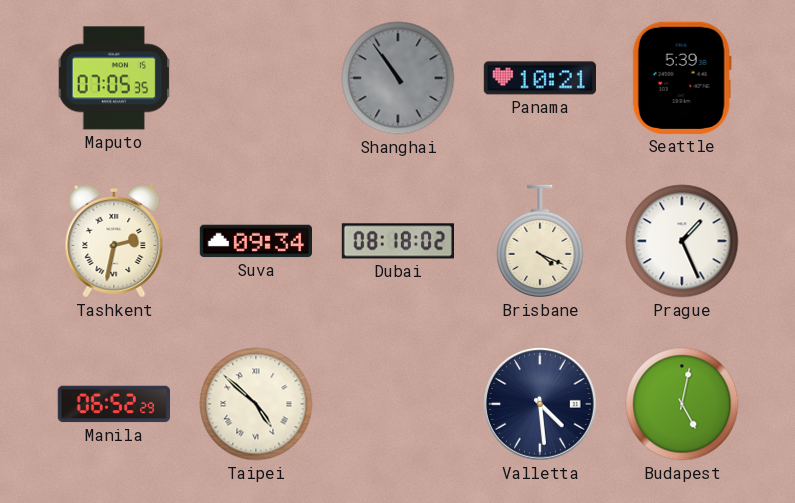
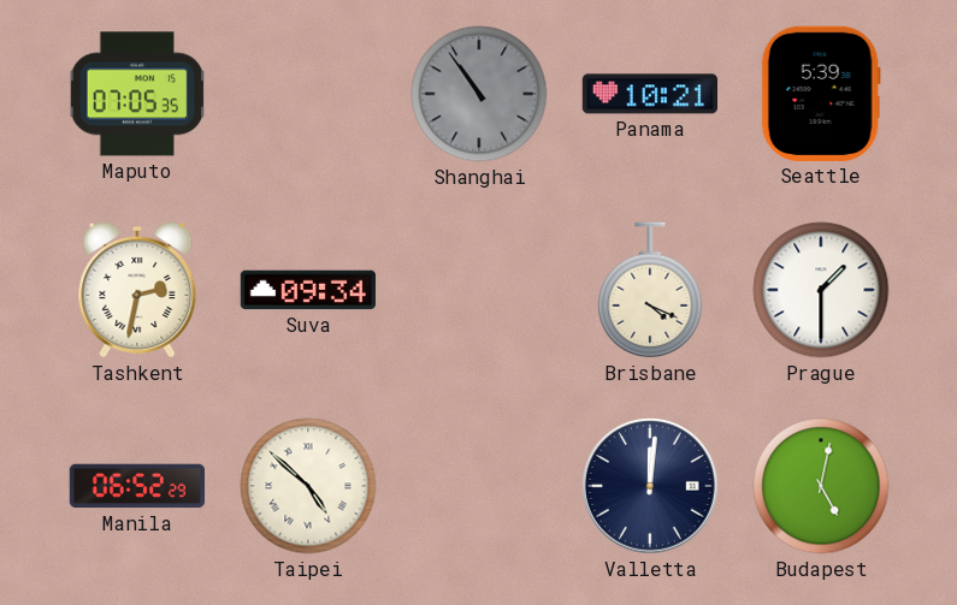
Dubai: 08:18 -> none
Prague: 1:26 -> 1:30
Valletta: 4:29 -> 12:01
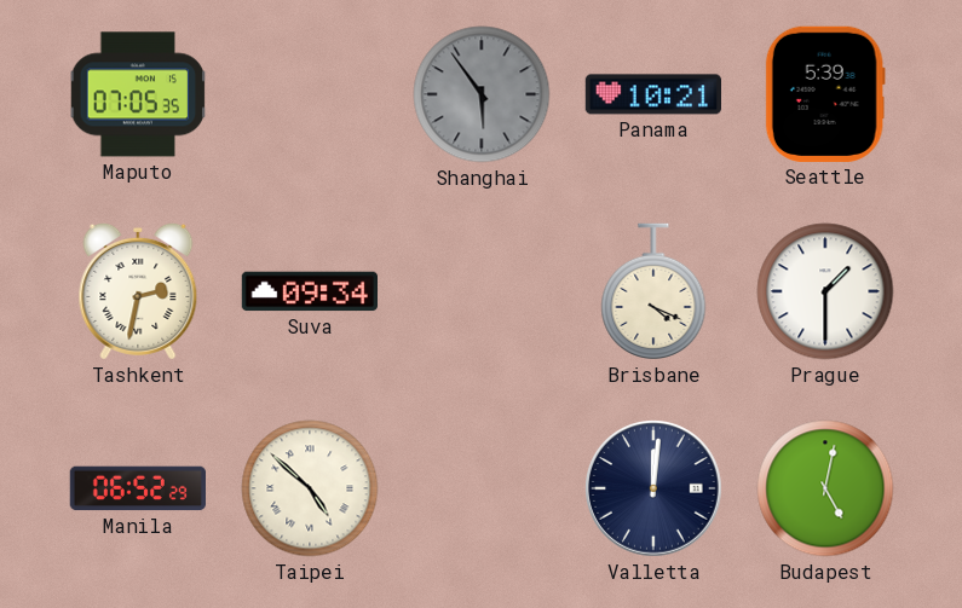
Shanghai: 10:54 -> 5:54
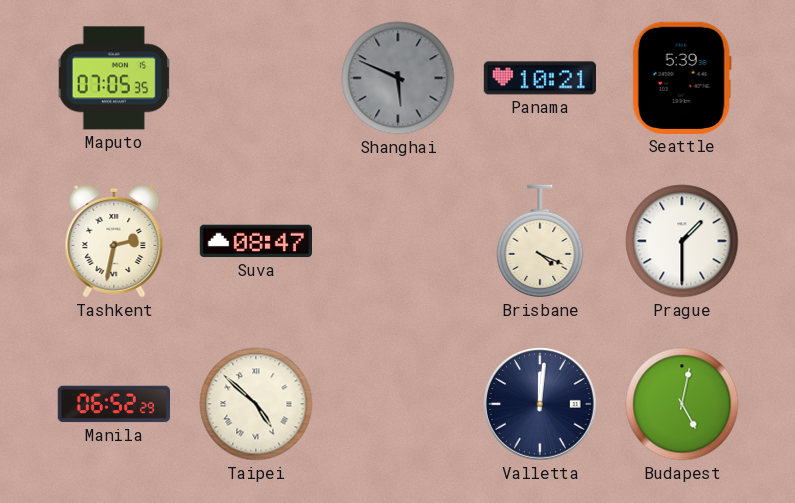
Shanghai: 5:54 -> 5:49
Suva: 09:34 -> 08:47
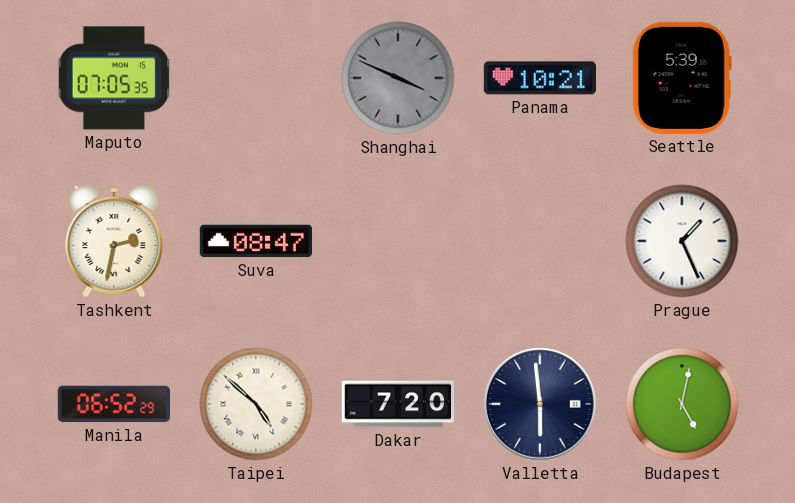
Shanghai: 5:49 -> 3:49
Brisbane: 4:19 -> none
Prague: 1:30 -> 1:26
Dakar: none -> 7:20
Valletta: 12:01 -> 5:59
